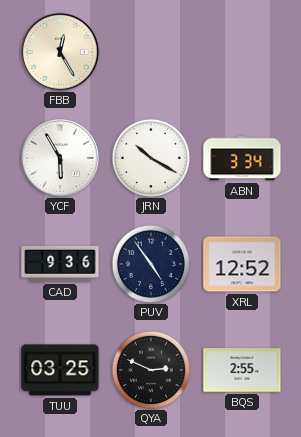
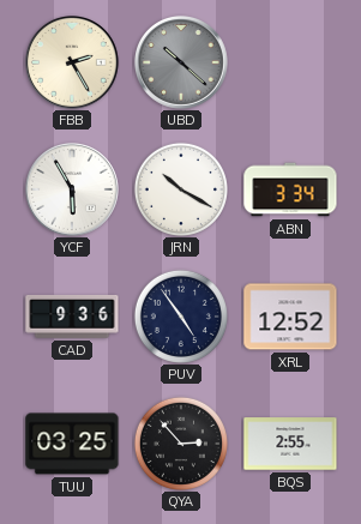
FBB: 12:25 -> 2:25
UBD: none -> 10:22
QYA: 2:49 -> 2:53
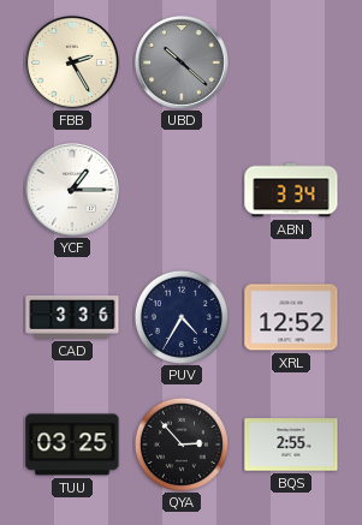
YCF: 5:55 -> 1:15
JRN: 10:20 -> none
CAD: 9:36 -> 3:36
PUV: 4:54 -> 4:35
